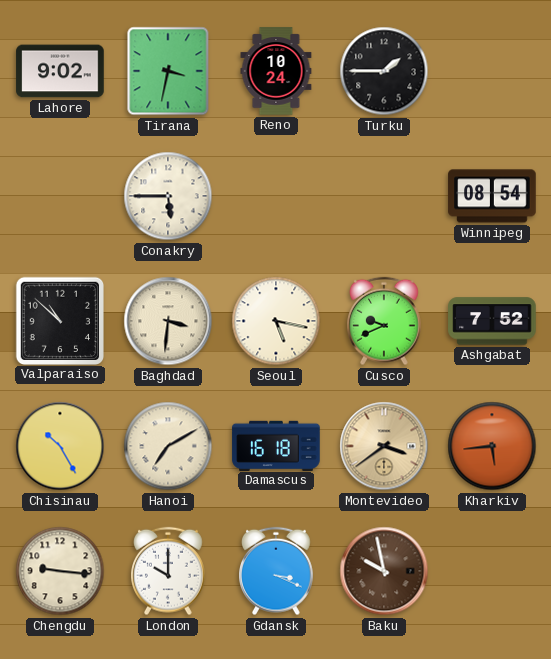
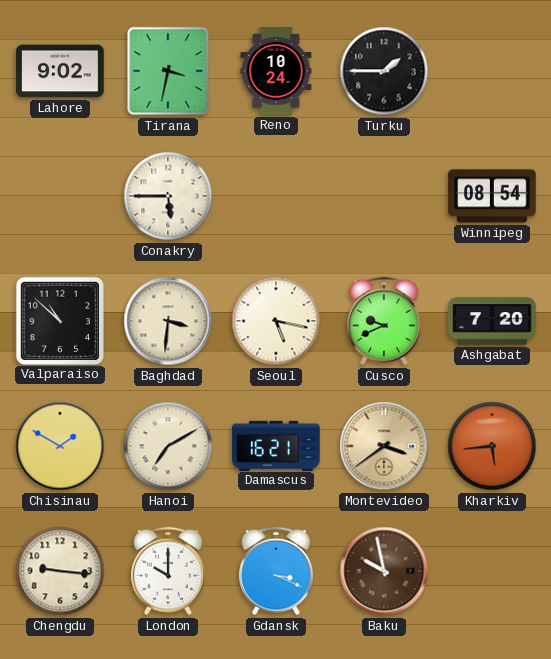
Ashgabat: 7:52 -> 7:20
Chisinau: 10:25 -> 1:50
Damascus: 16:18 -> 16:21
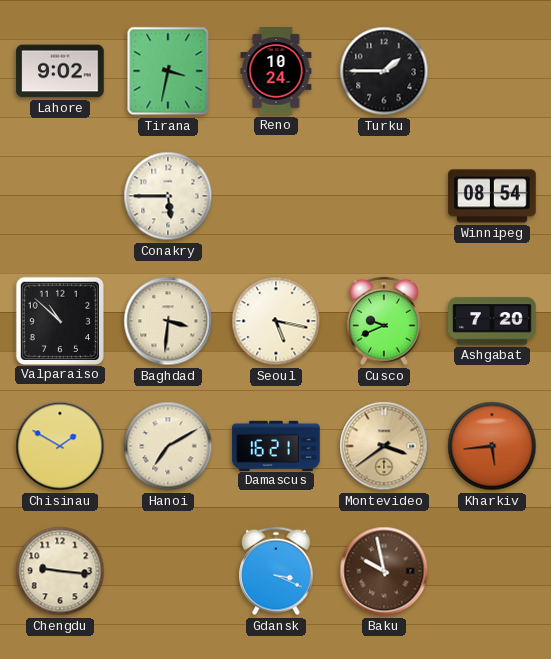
London: 10:00 -> none
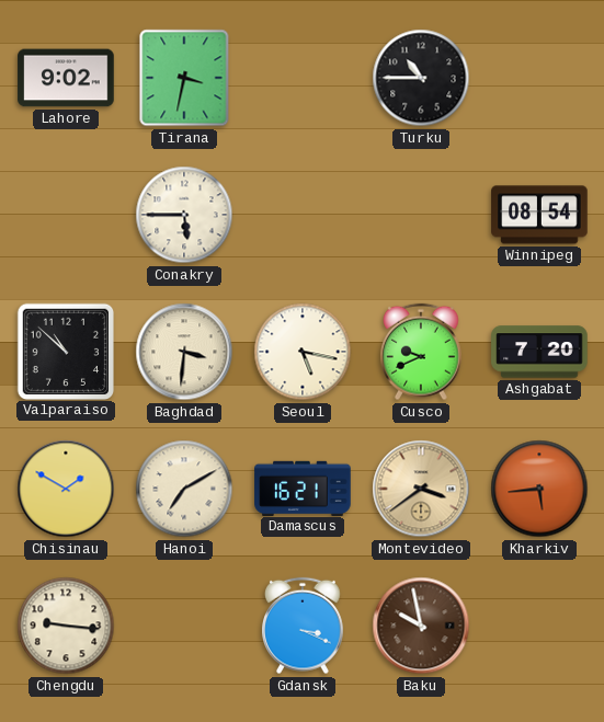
Reno: 10:24 -> none
Turku: 1:45 -> 10:45
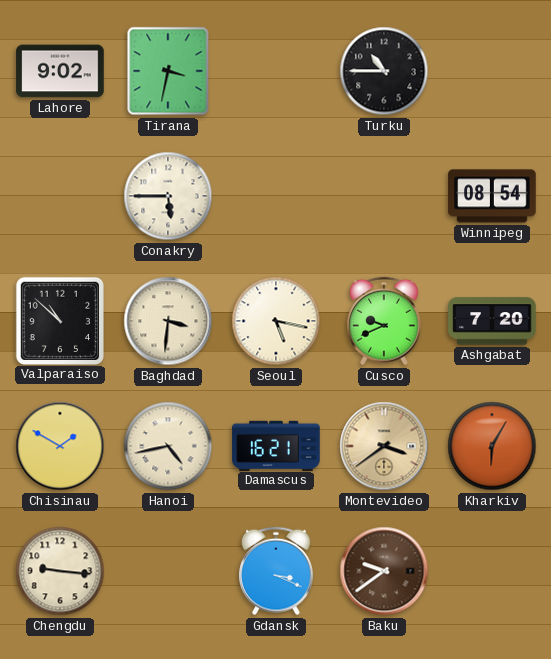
Hanoi: 7:10 -> 4:43
Kharkiv: 5:44 -> 6:05
Baku: 9:58 -> 9:39
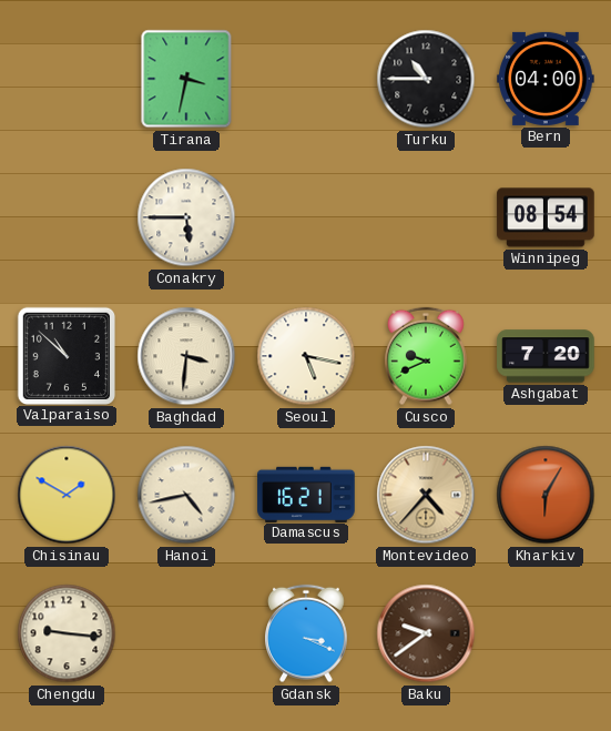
Lahore: 9:02 -> none
Bern: none -> 04:00
Montevideo: 3:39 -> 4:37
